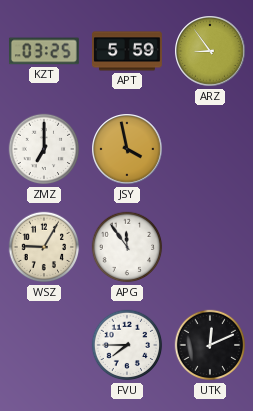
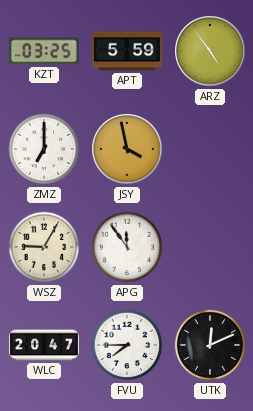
ARZ: 8:54 -> 4:54
WLC: none -> 20:47
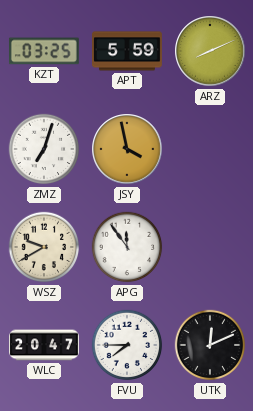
ARZ: 4:54 -> 8:11
ZMZ: 7:00 -> 7:03
WSZ: 9:05 -> 9:40
